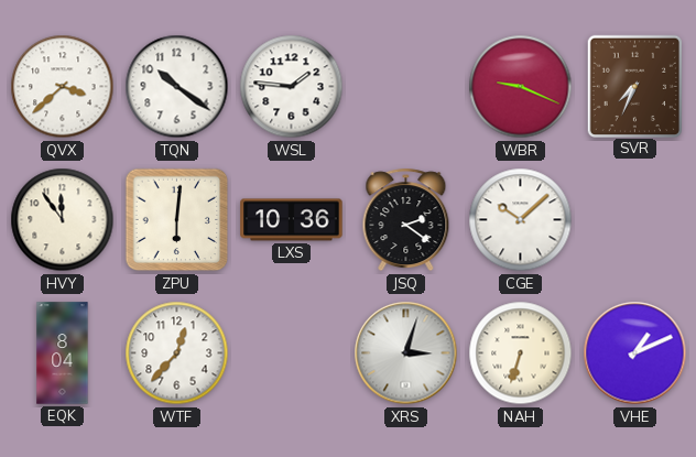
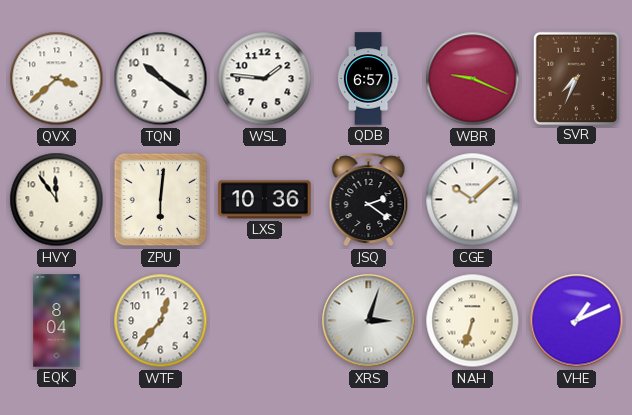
QDB: none -> 6:57
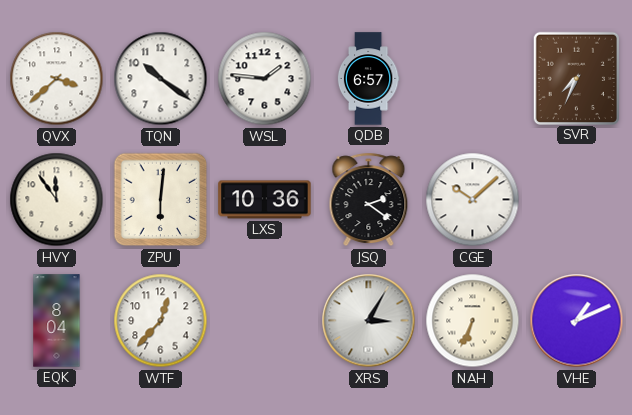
WBR: 9:19 -> none
XRS: 3:03 -> 3:05
NAH: 6:33 -> 6:34
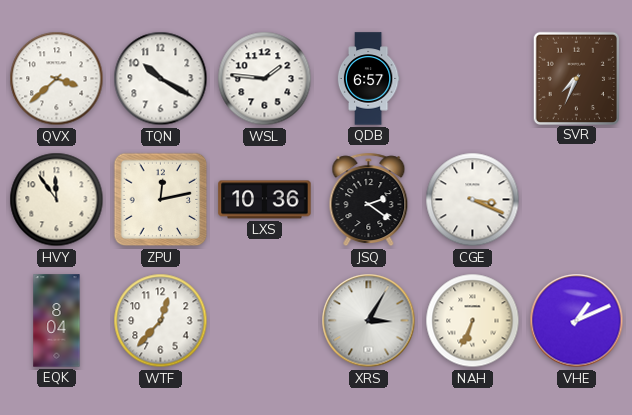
TQN: 10:21 -> 10:20
ZPU: 6:01 -> 12:13
CGE: 10:08 -> 3:19
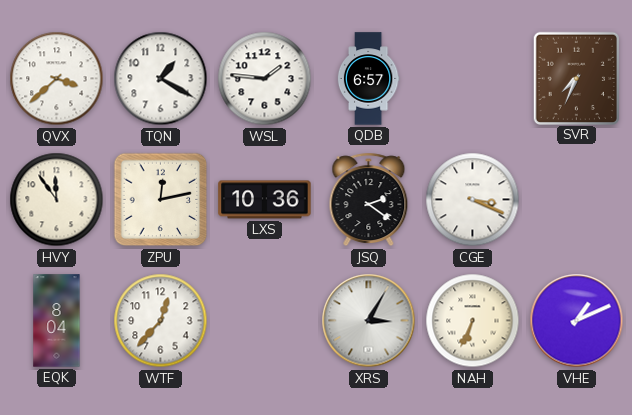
TQN: 10:20 -> 1:20
